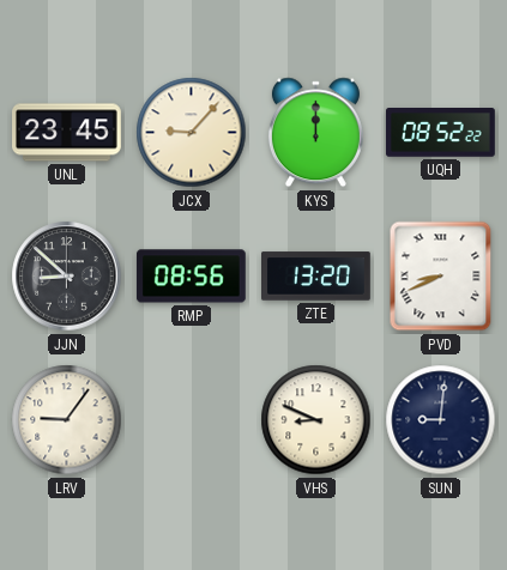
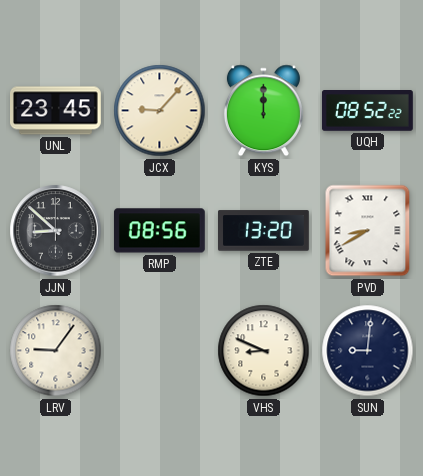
PVD: 8:41 -> 8:40
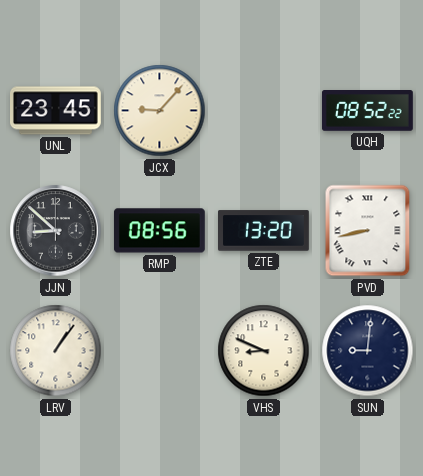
KYS: 12:00 -> none
PVD: 8:40 -> 8:43
LRV: 9:06 -> 1:06
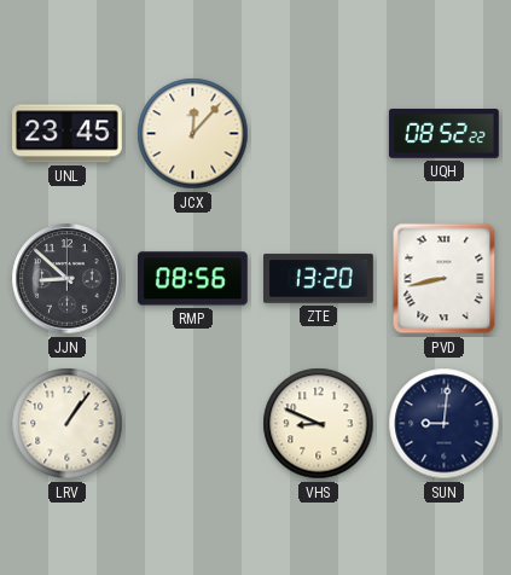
JCX: 9:07 -> 12:07
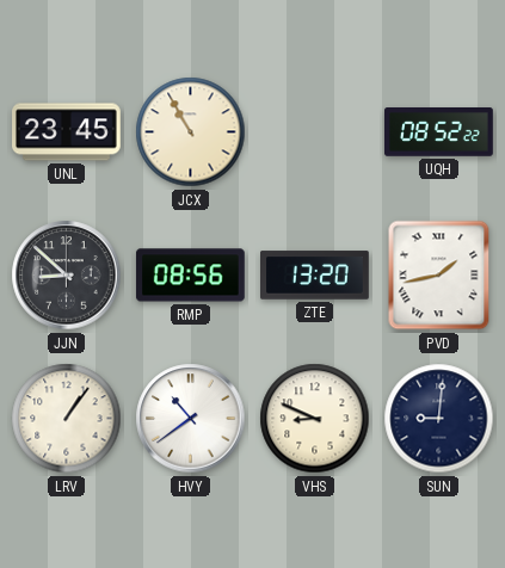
JCX: 12:07 -> 10:55
PVD: 8:43 -> 1:43
HVY: none -> 10:39
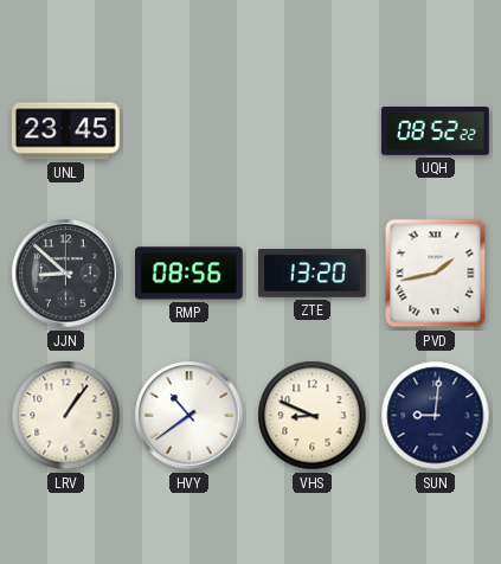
JCX: 10:55 -> none
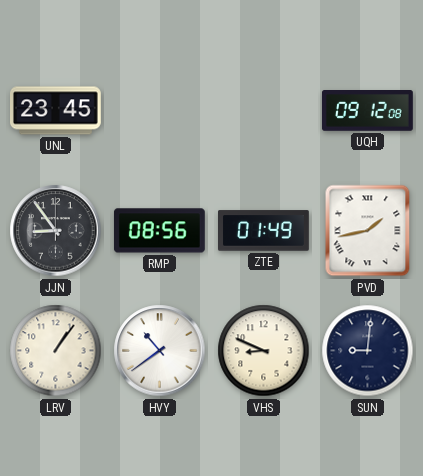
UQH: 08:52 -> 09:12
JJN: 8:52 -> 8:54
ZTE: 13:20 -> 01:49
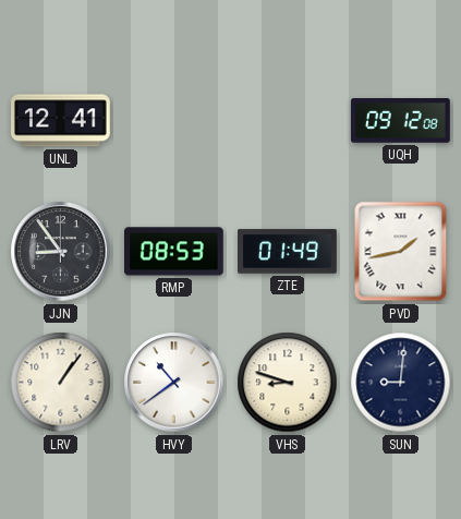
UNL: 23:45 -> 12:41
RMP: 08:56 -> 08:53
VHS: 8:49 -> 8:48
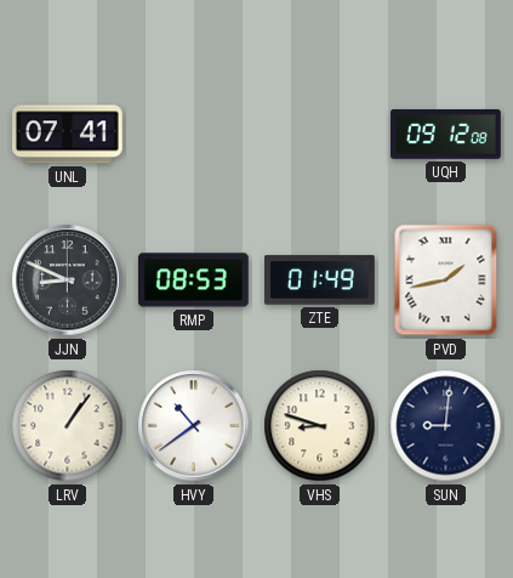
UNL: 12:41 -> 07:41
JJN: 8:54 -> 8:49
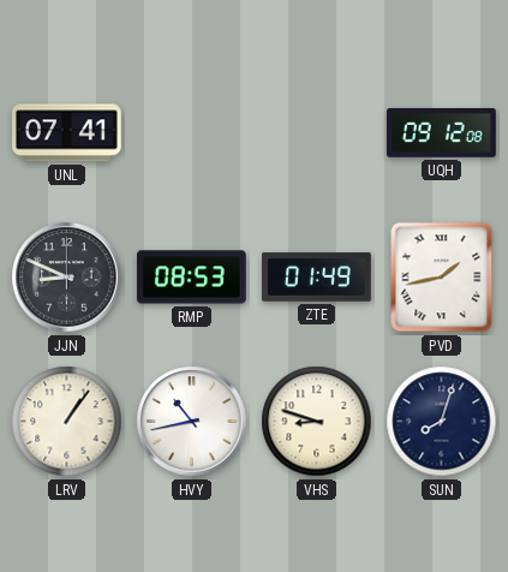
HVY: 10:39 -> 10:43
SUN: 9:01 -> 8:03
